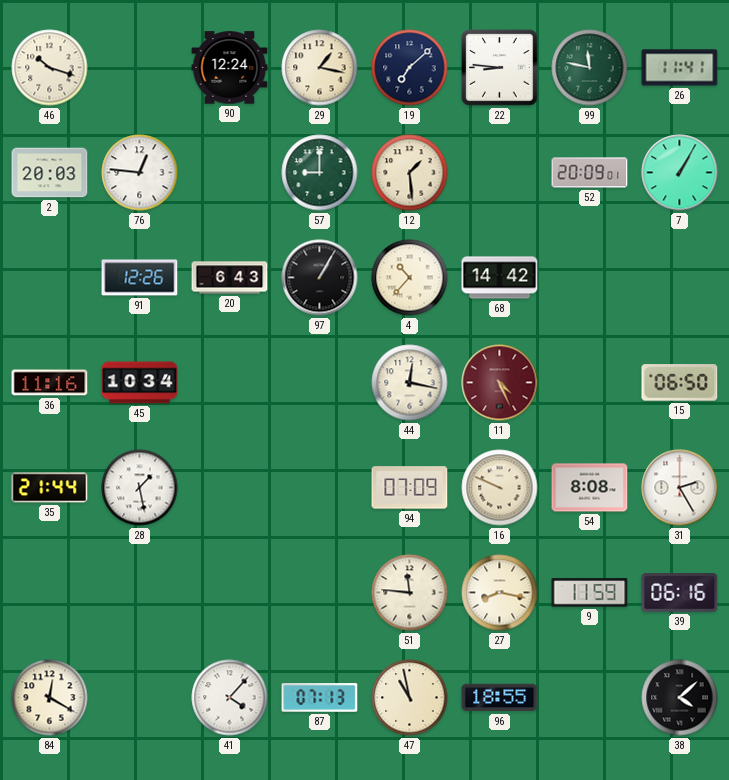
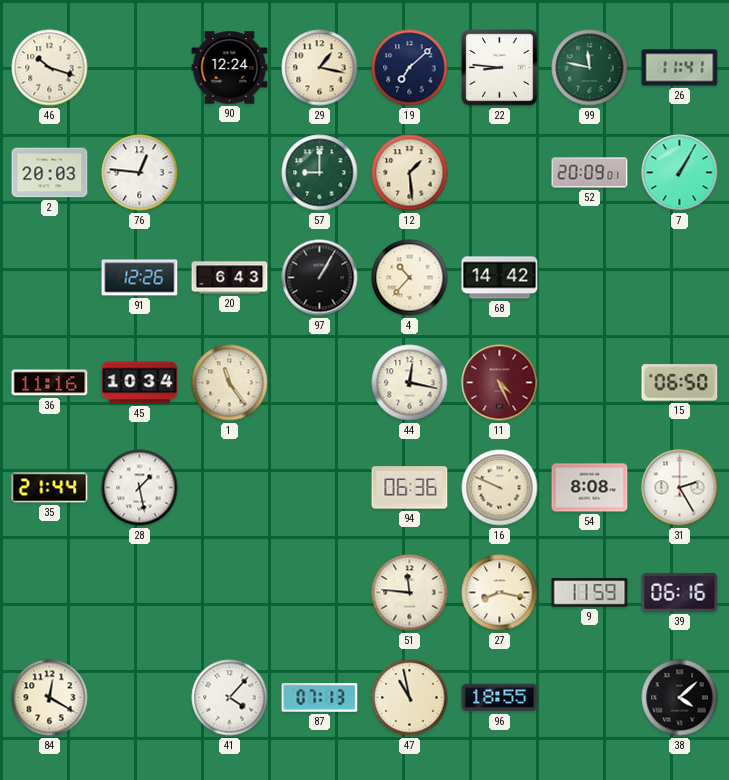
1: none -> 11:24
94: 07:09 -> 06:36
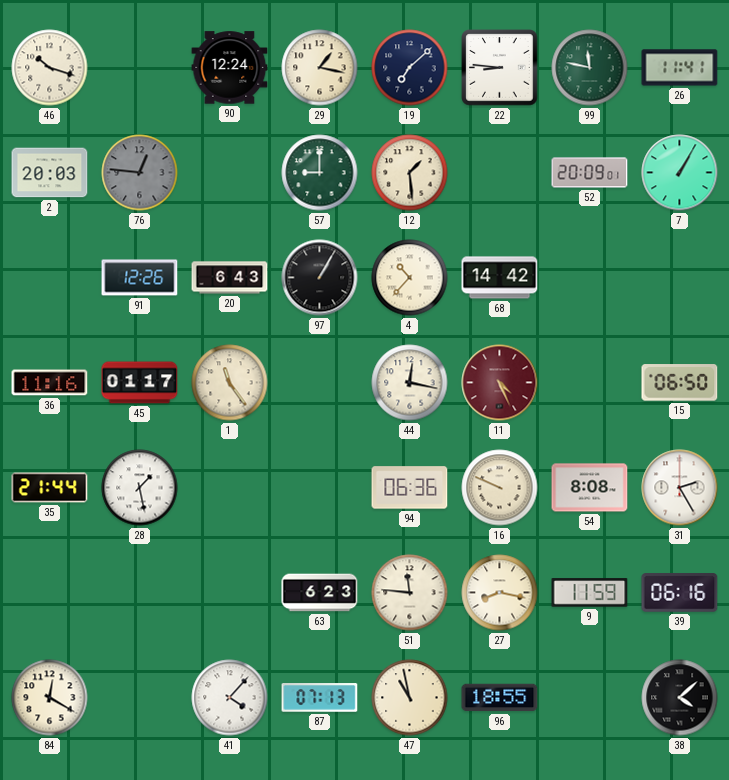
76 dial: white -> grey
45: 10:34 -> 01:17
63: none -> 6:23
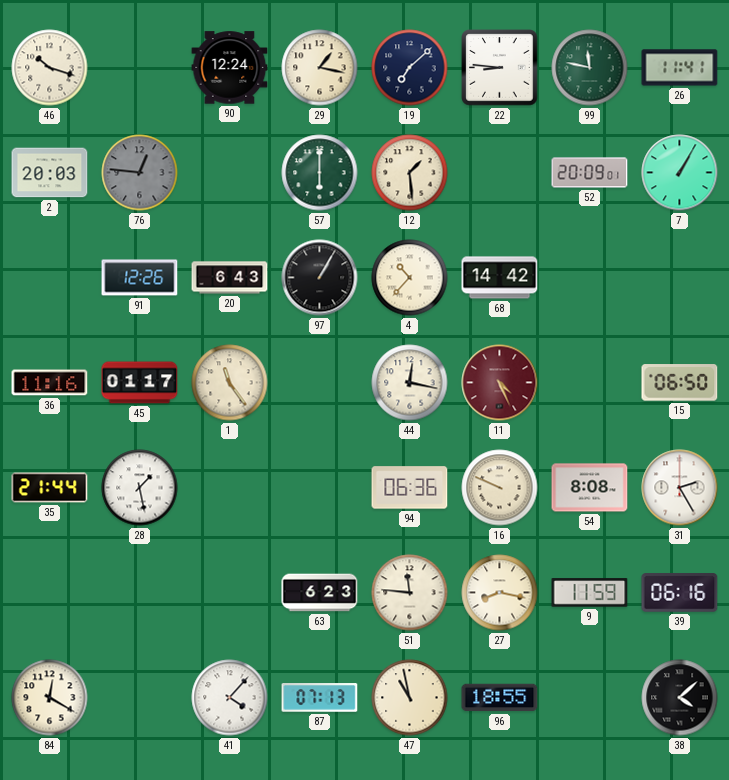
57: 9:00 -> 6:00
